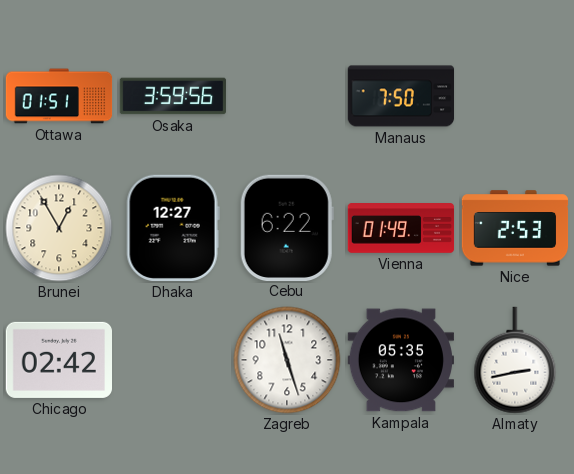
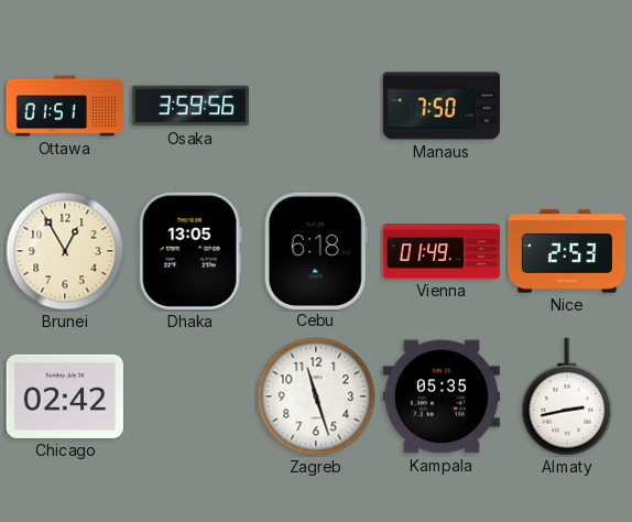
Dhaka: 12:27 -> 13:05
Cebu: 6:22 -> 6:18
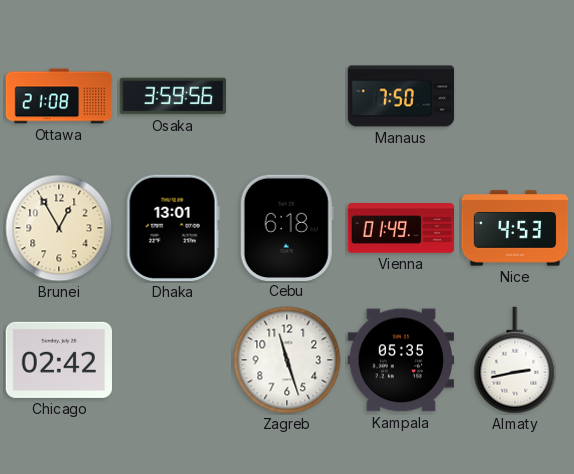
Ottawa: 01:51 -> 21:08
Dhaka: 13:05 -> 13:01
Nice: 2:53 -> 4:53
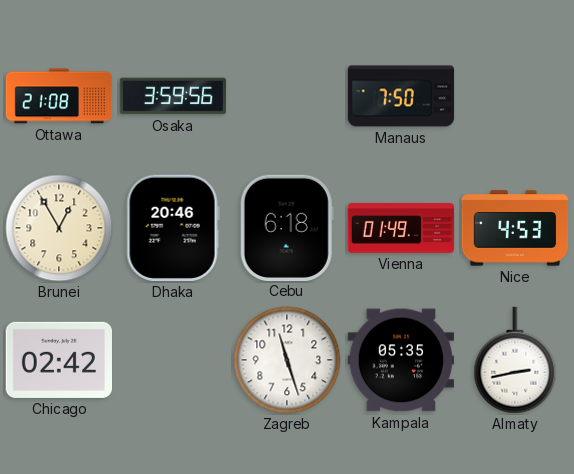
Dhaka: 13:01 -> 20:46
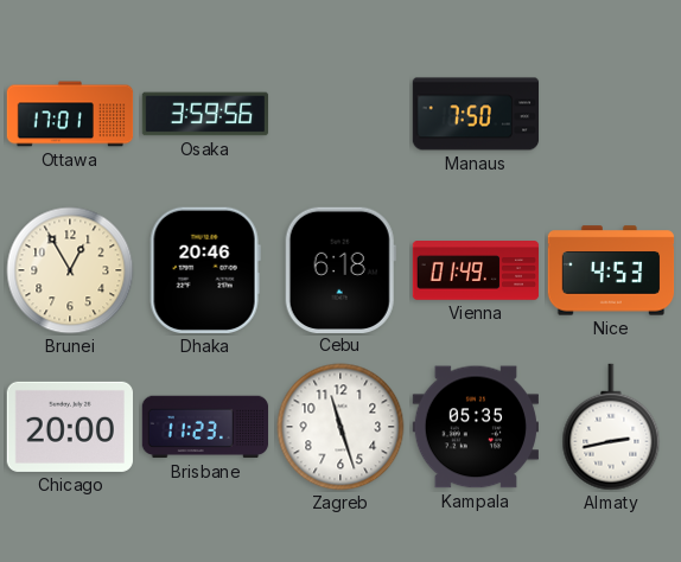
Ottawa: 21:08 -> 17:01
Chicago: 02:42 -> 20:00
Brisbane: none -> 11:23
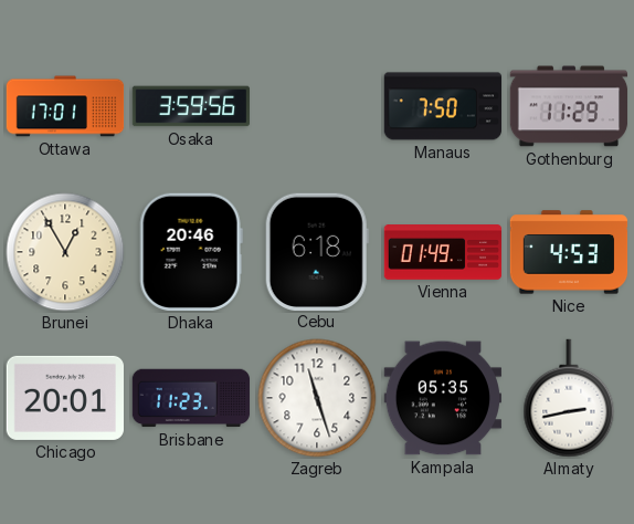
Gothenburg: none -> 11:29
Chicago: 20:00 -> 20:01
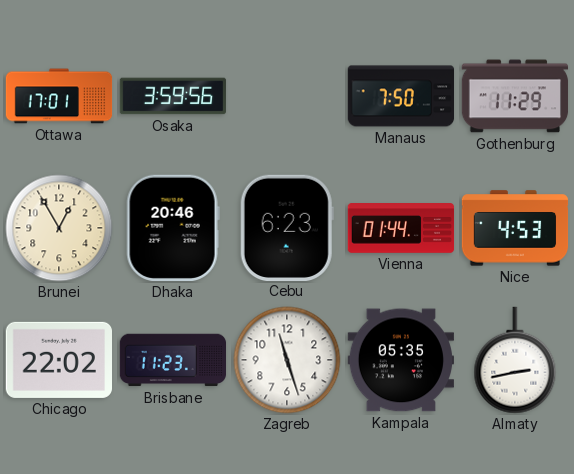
Cebu: 6:18 -> 6:23
Vienna: 01:49 -> 01:44
Chicago: 20:01 -> 22:02
